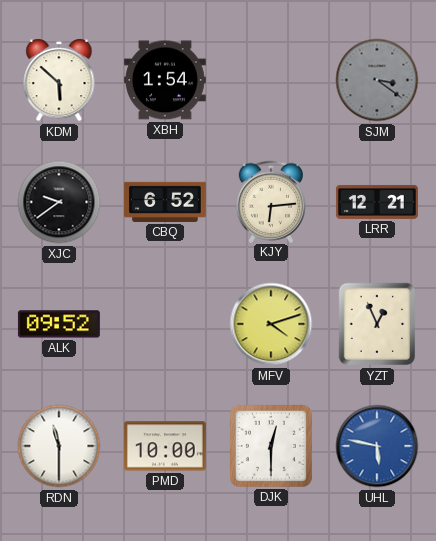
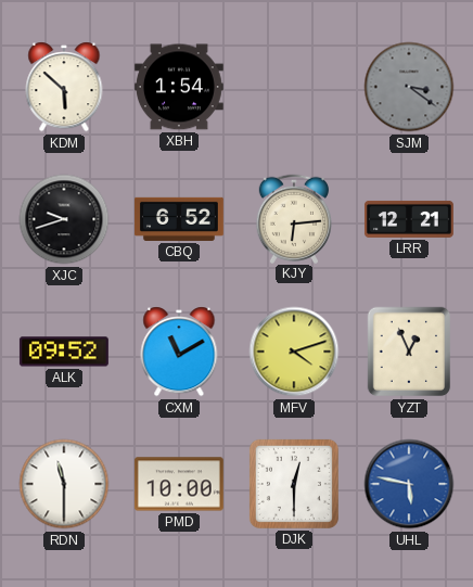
XJC: 9:39 -> 9:42
CXM: none -> 11:10
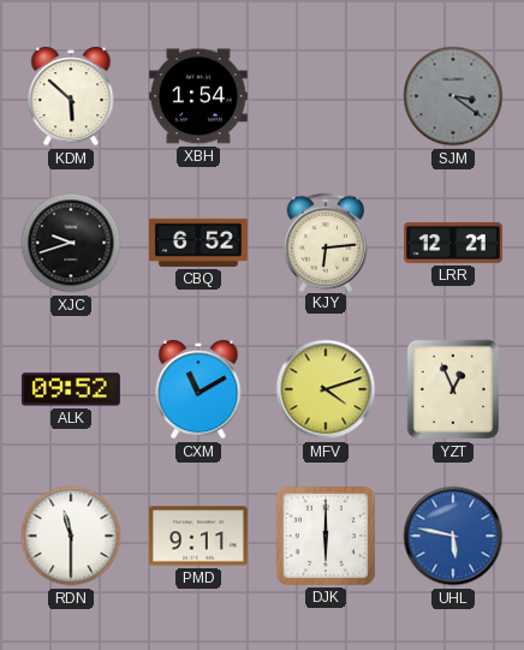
PMD: 10:00 -> 9:11
DJK: 12:30 -> 6:00
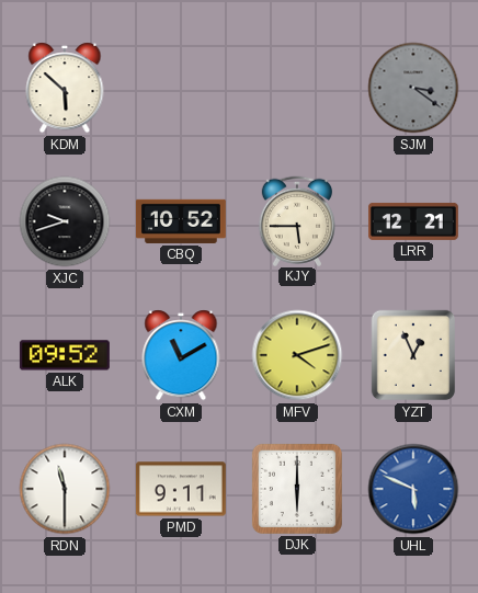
XBH: 1:54 -> none
CBQ: 6:52 -> 10:52
KJY: 6:14 -> 5:45
UHL: 5:47 -> 5:49
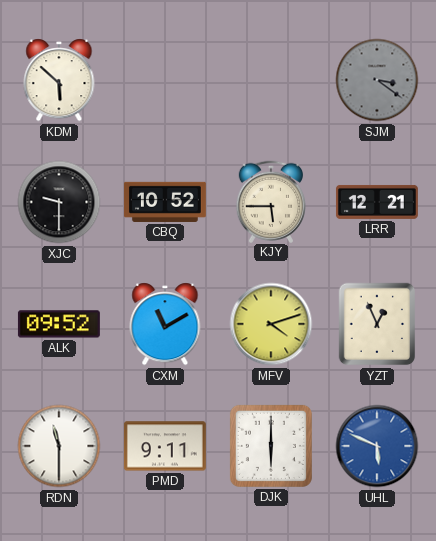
XJC: 9:42 -> 9:30
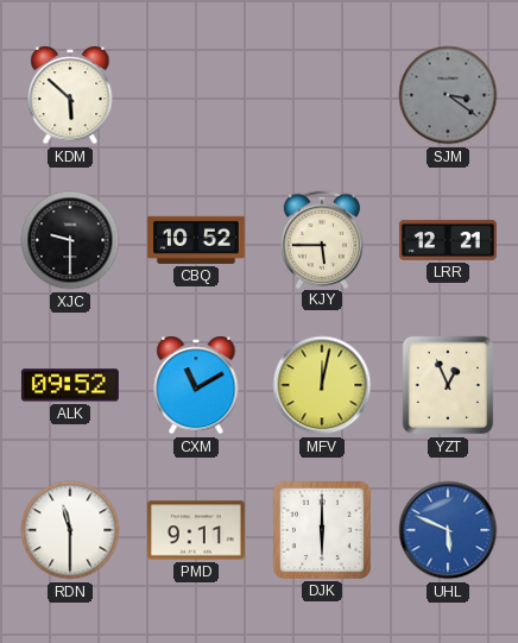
MFV: 4:12 -> 12:02
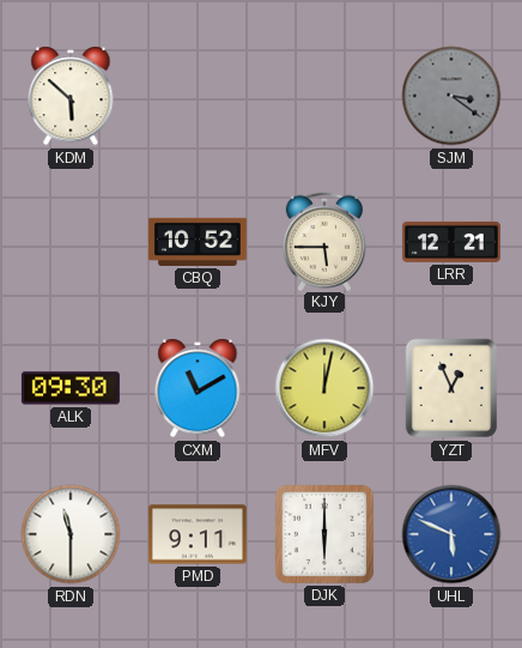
XJC: 9:30 -> none
ALK: 09:52 -> 09:30
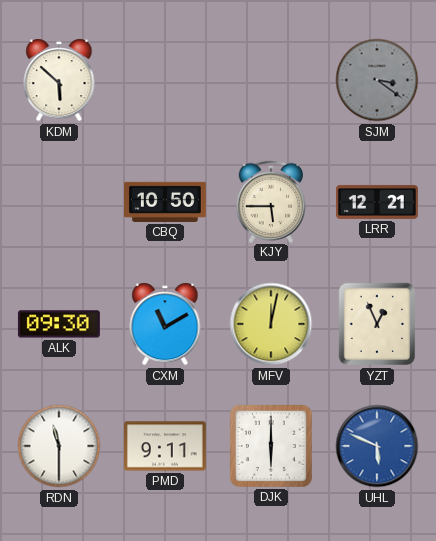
CBQ: 10:52 -> 10:50
